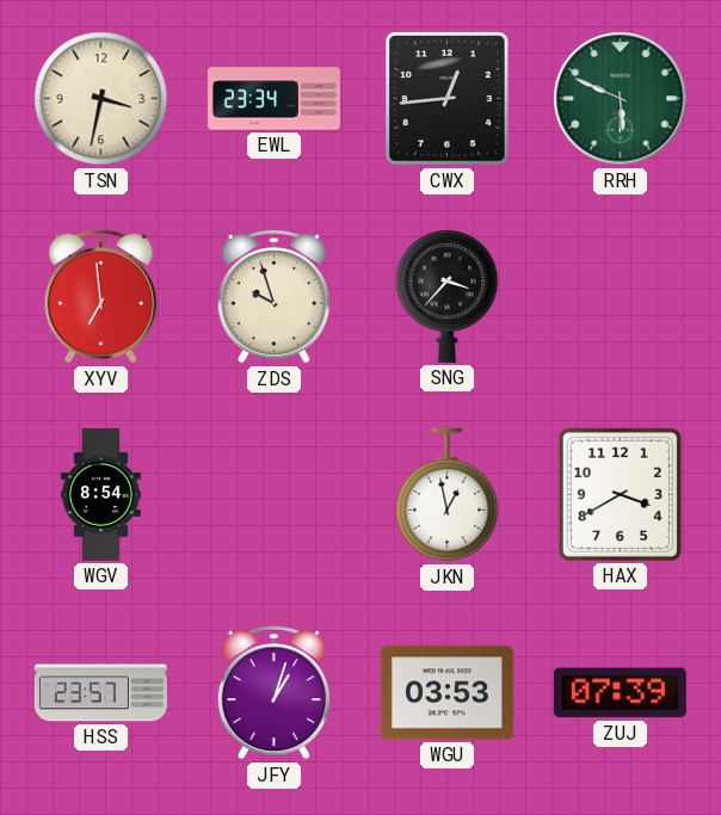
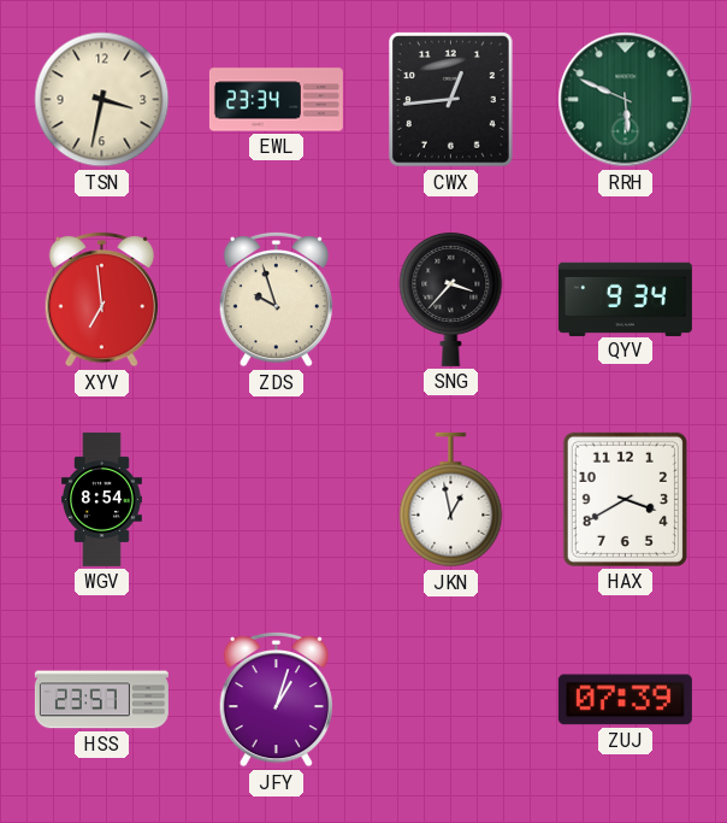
QYV: none -> 9:34
WGU: 03:53 -> none
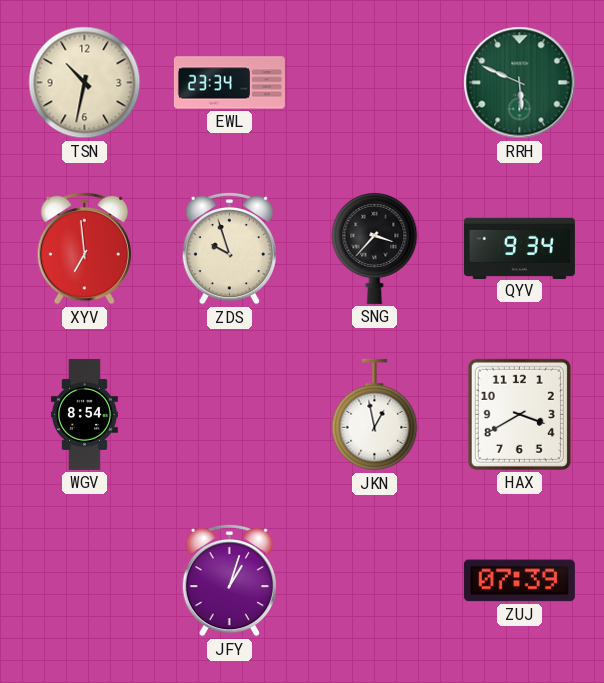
TSN: 3:32 -> 10:32
CWX: 12:44 -> none
HSS: 23:57 -> none
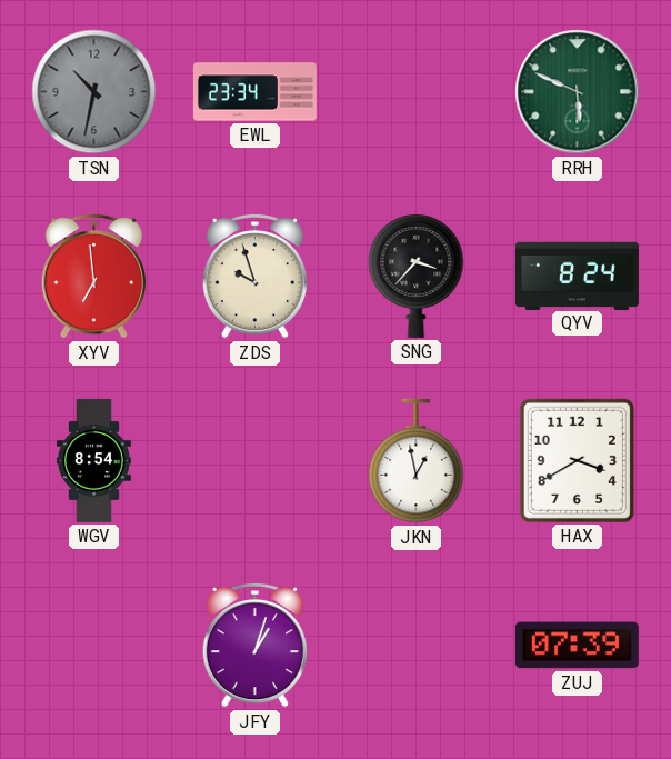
TSN dial: cream -> grey
QYV: 9:34 -> 8:24
